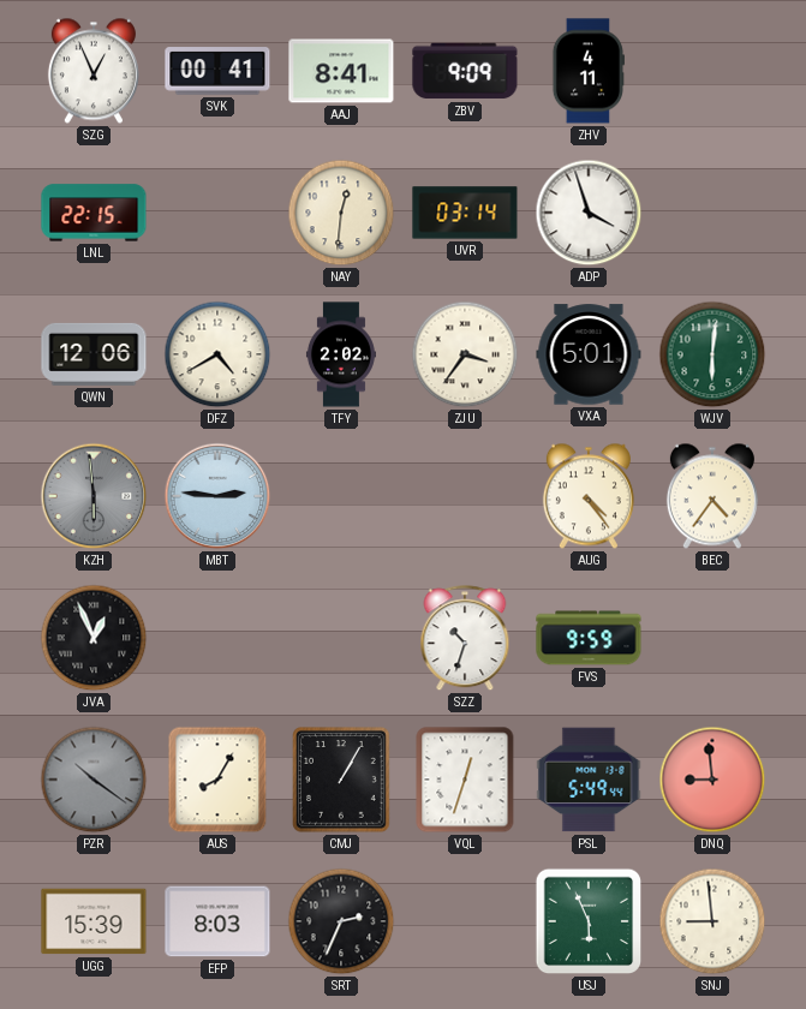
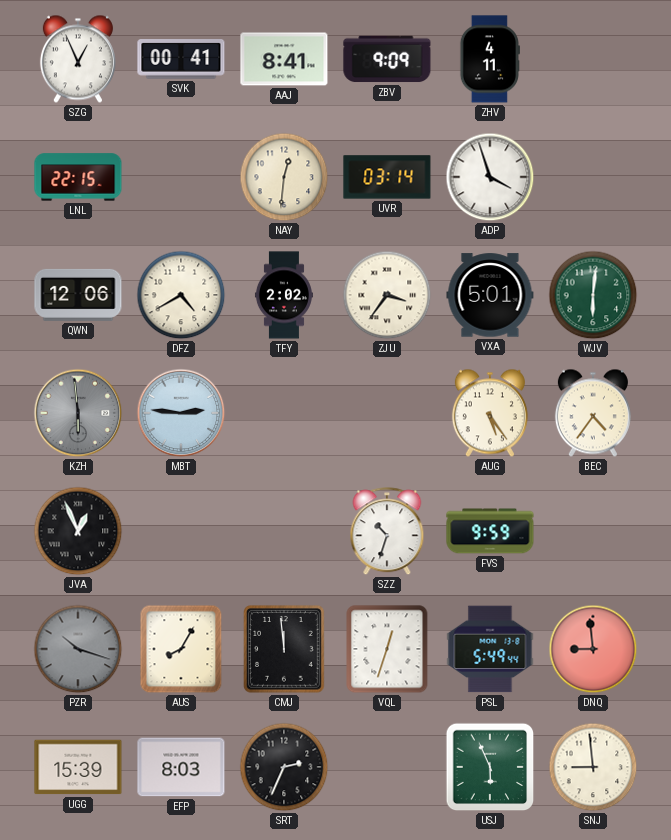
AUG: 4:24 -> 5:24
PZR: 10:21 -> 10:18
CMJ: 1:05 -> 11:59
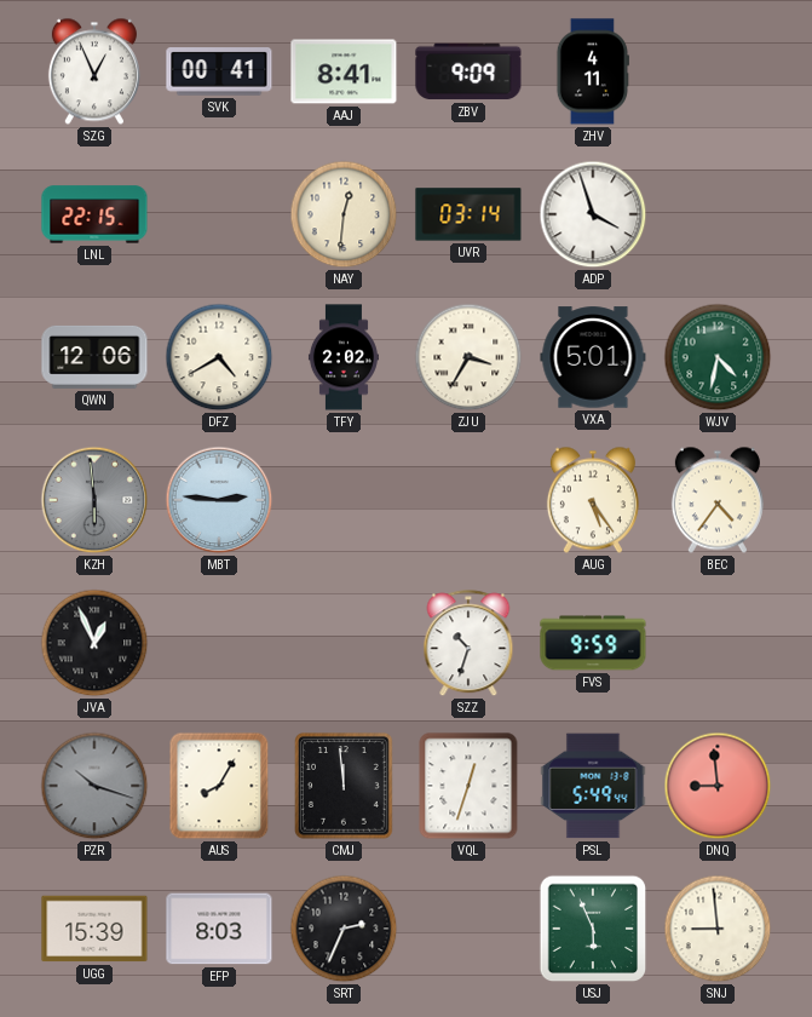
ZJU: 3:36 -> 3:35
WJV: 6:01 -> 4:32
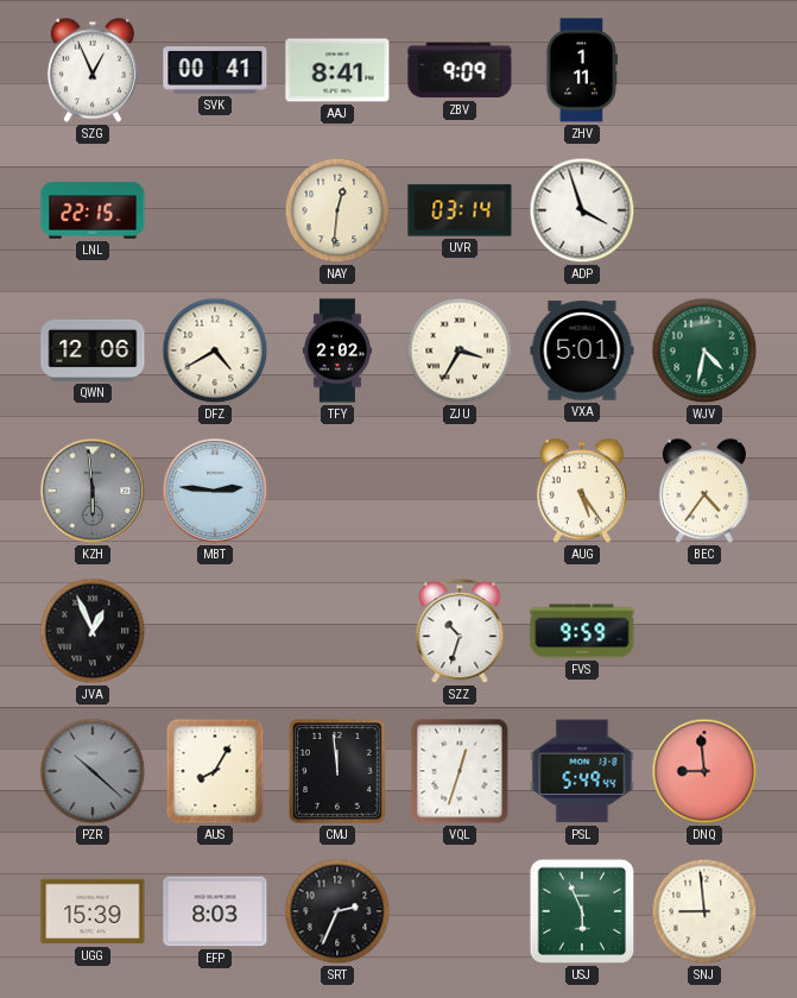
ZHV: 4:11 -> 1:11
PZR: 10:18 -> 10:22
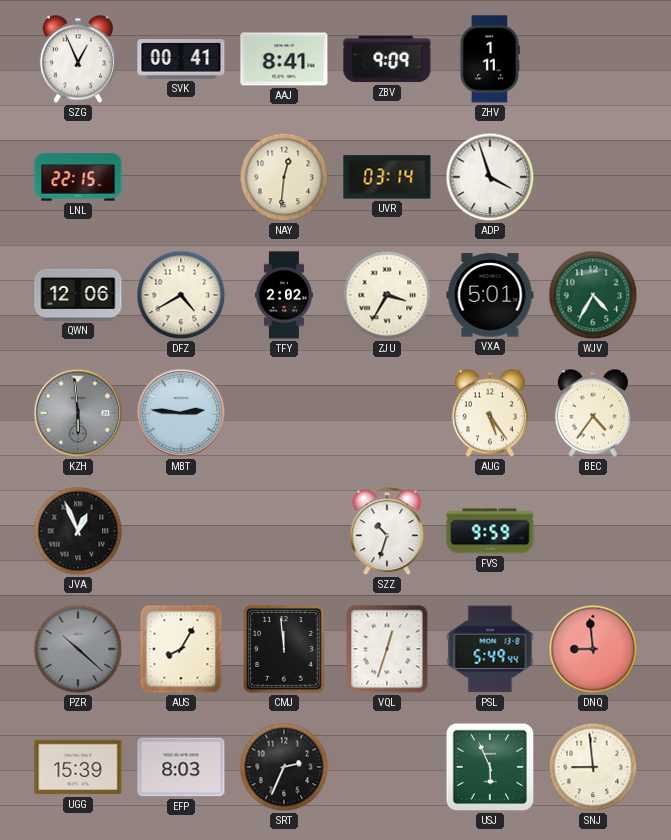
WJV: 4:32 -> 4:35
